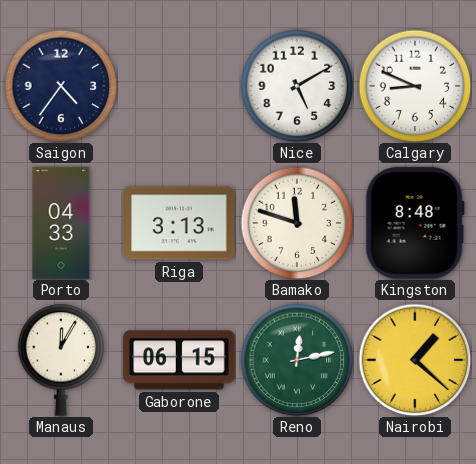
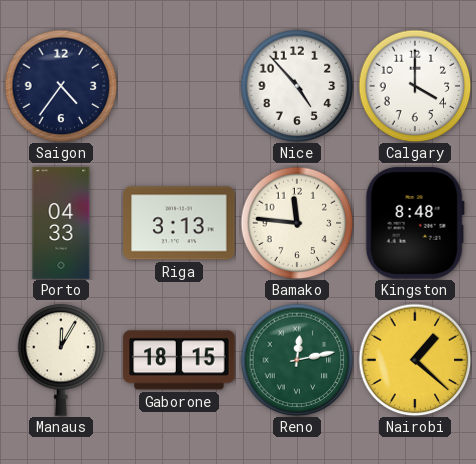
Nice: 5:10 -> 4:53
Calgary: 8:49 -> 4:00
Bamako: 11:48 -> 11:46
Gaborone: 06:15 -> 18:15
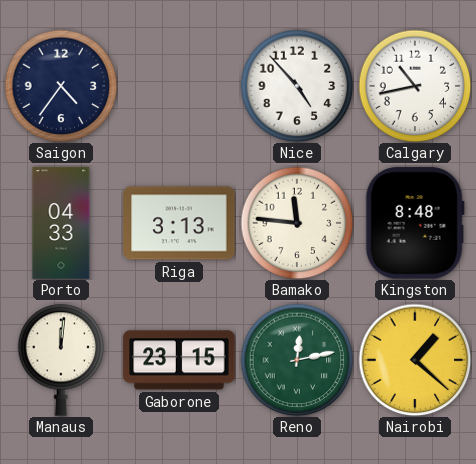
Calgary: 4:00 -> 10:43
Manaus: 12:05 -> 12:01
Gaborone: 18:15 -> 23:15
